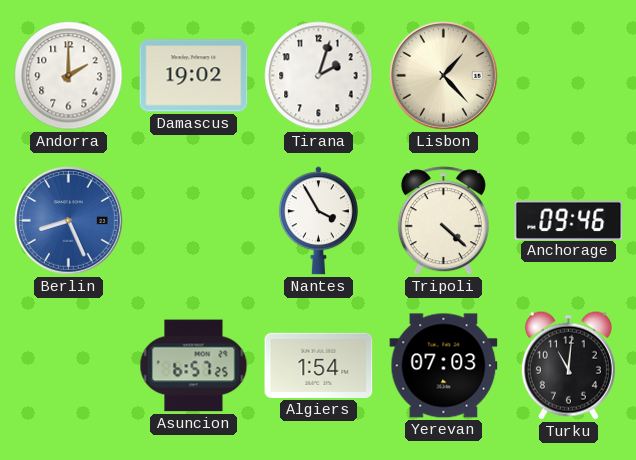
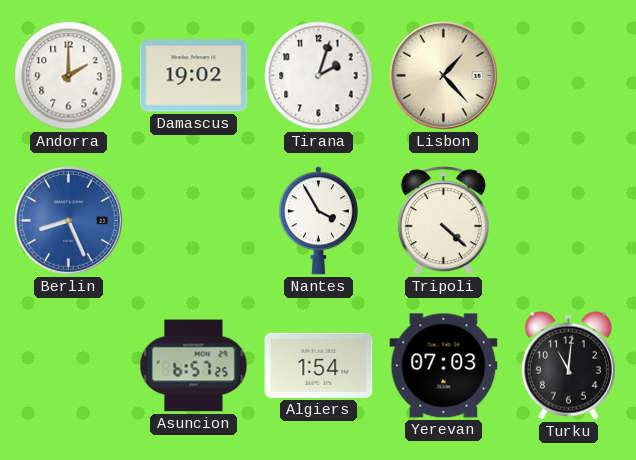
Anchorage: 09:46 -> none
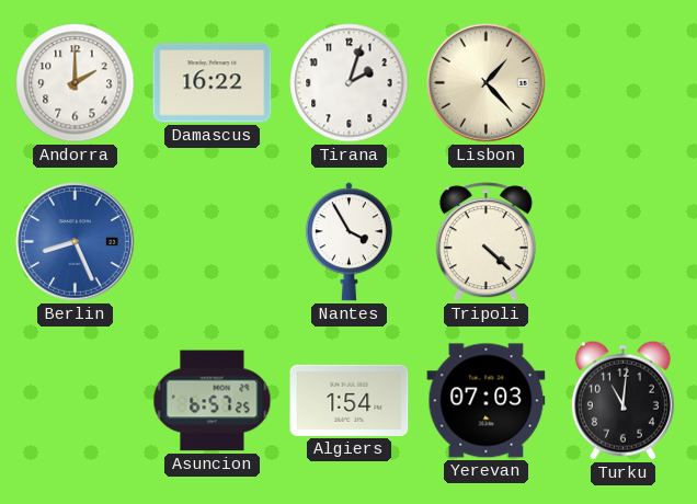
Damascus: 19:02 -> 16:22
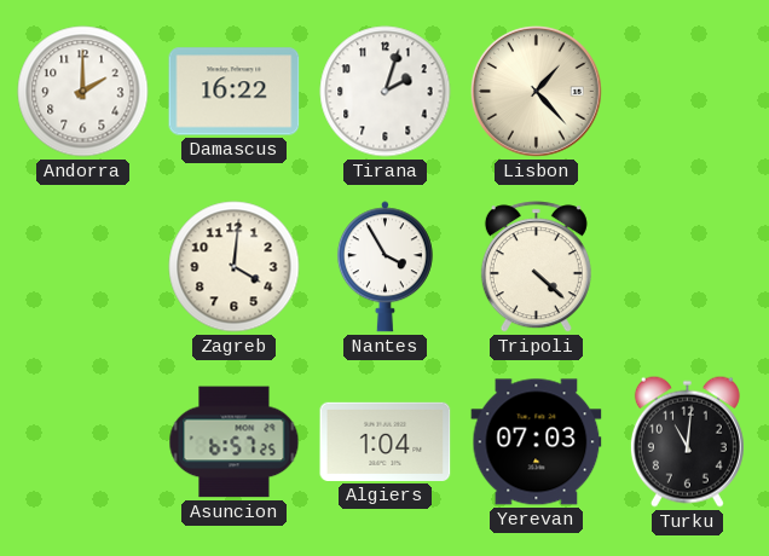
Berlin: 8:26 -> none
Zagreb: none -> 4:01
Algiers: 1:54 -> 1:04
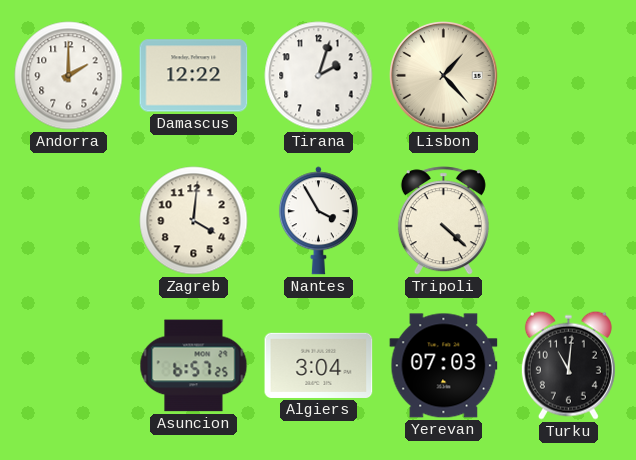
Damascus: 16:22 -> 12:22
Algiers: 1:04 -> 3:04
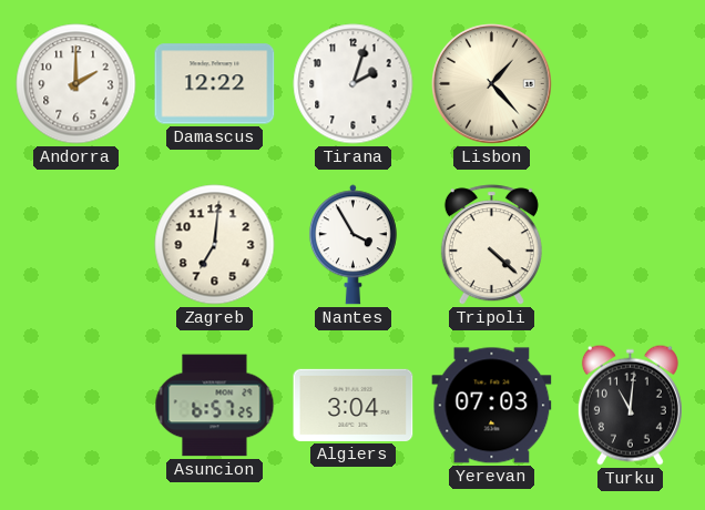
Zagreb: 4:01 -> 7:01
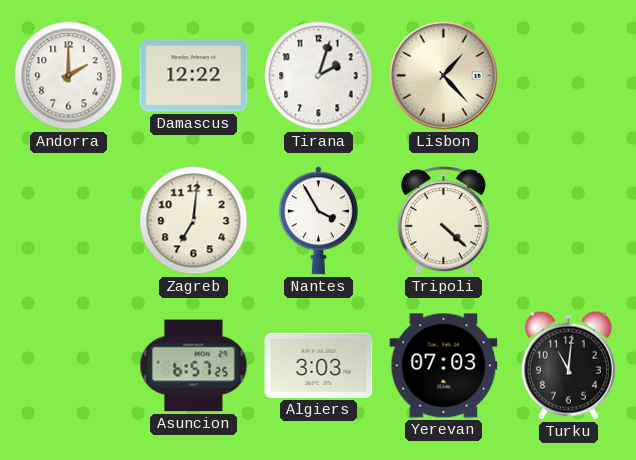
Algiers: 3:04 -> 3:03
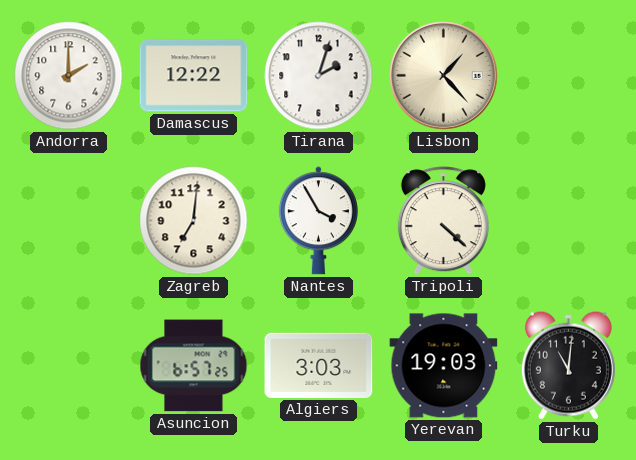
Yerevan: 07:03 -> 19:03
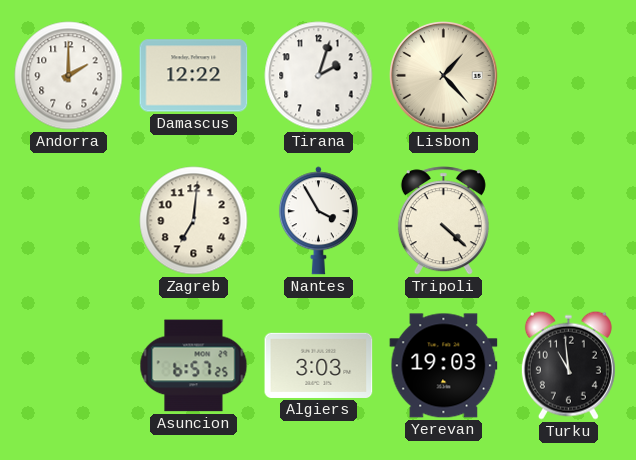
Turku: 11:01 -> 10:59
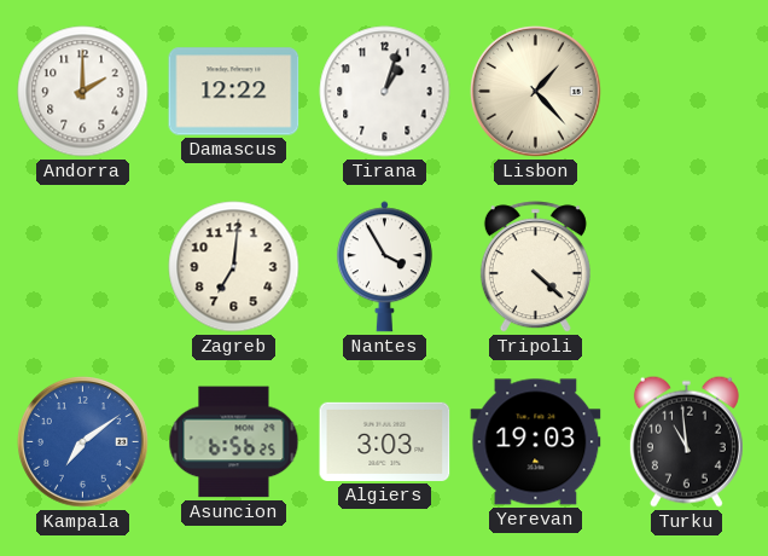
Tirana: 2:03 -> 1:03
Kampala: none -> 7:09
Asuncion: 6:57 -> 6:56
